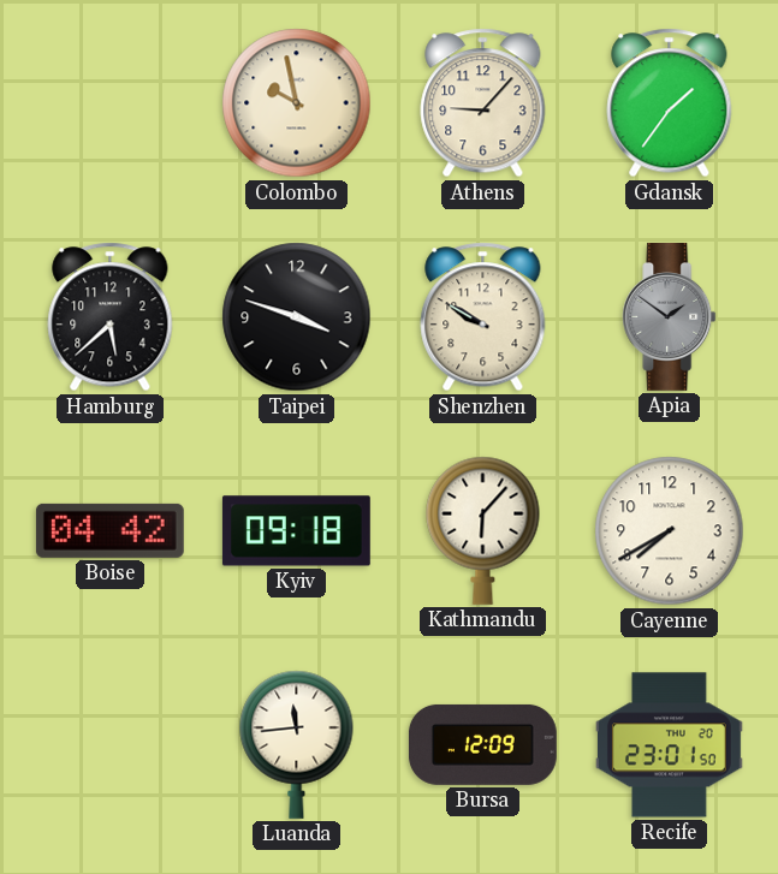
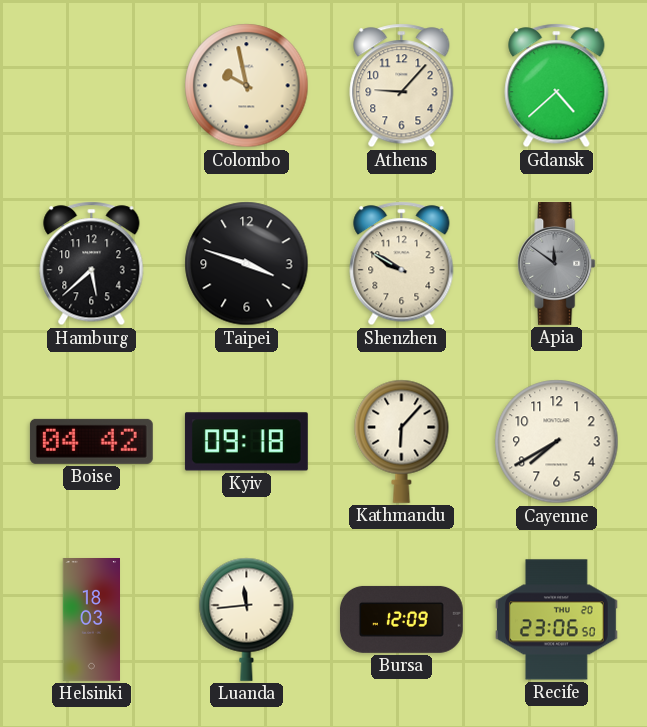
Gdansk: 1:36 -> 4:38
Apia: 1:51 -> 11:51
Helsinki: none -> 18:03
Recife: 23:01 -> 23:06
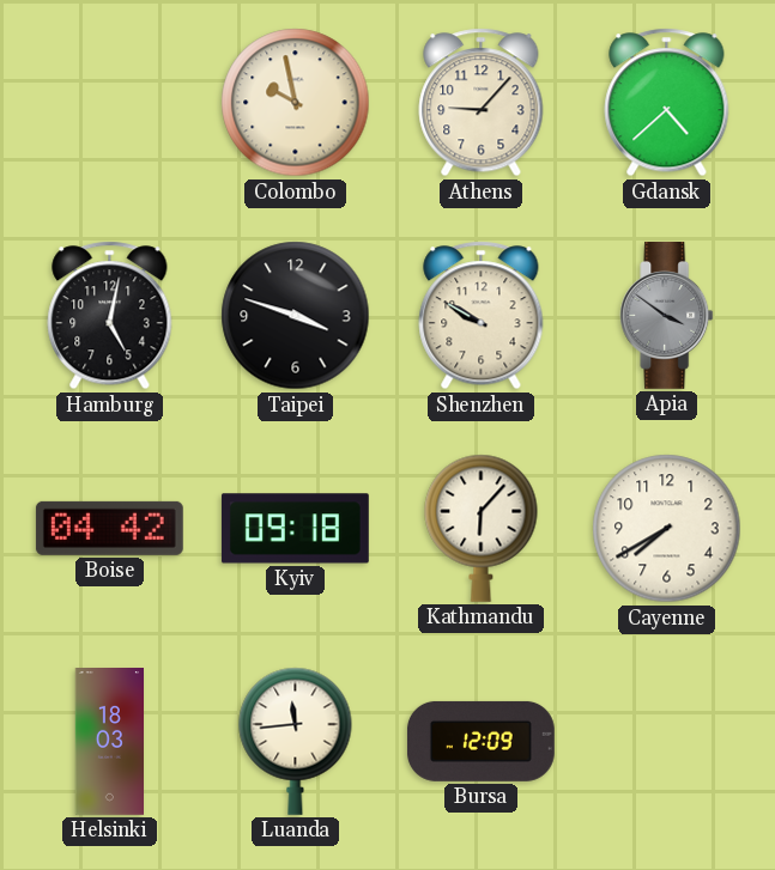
Hamburg: 5:38 -> 5:02
Apia: 11:51 -> 3:51
Recife: 23:06 -> none
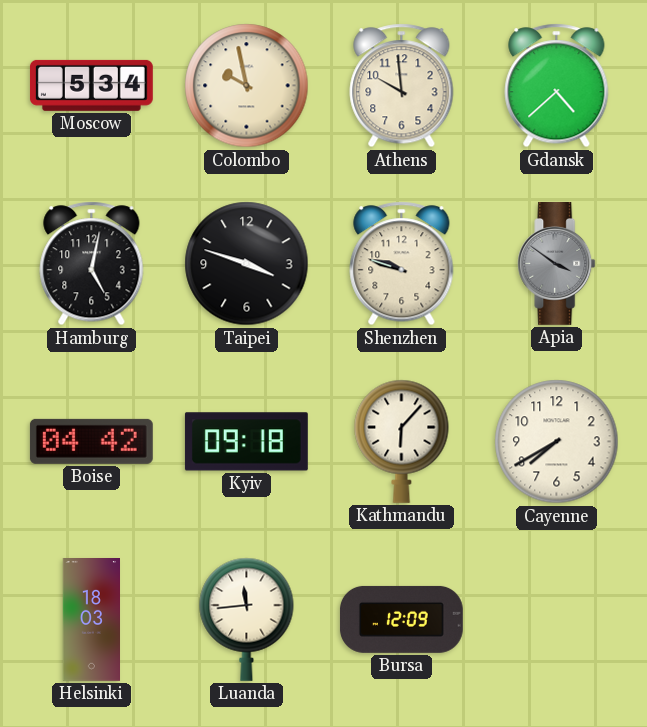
Moscow: none -> 5:34
Athens: 9:07 -> 9:59
Shenzhen: 9:50 -> 9:48
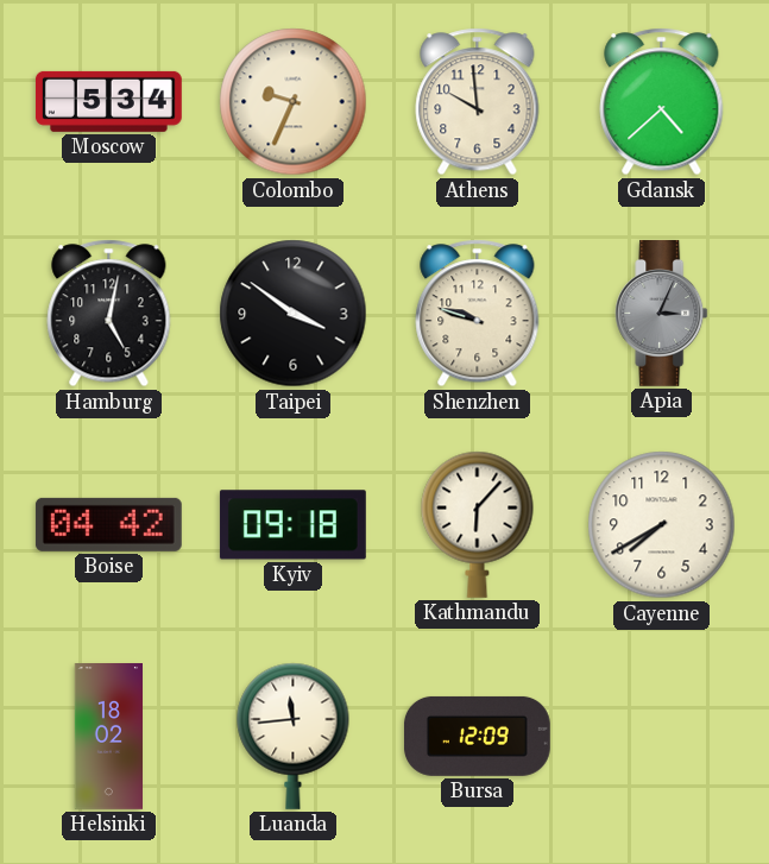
Colombo: 9:58 -> 9:34
Taipei: 3:48 -> 3:51
Apia: 3:51 -> 3:04
Helsinki: 18:03 -> 18:02
